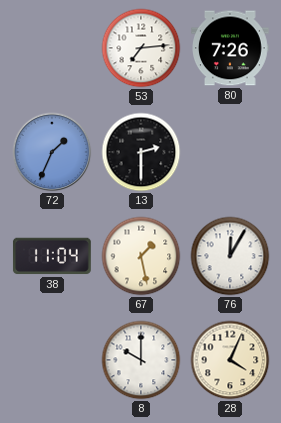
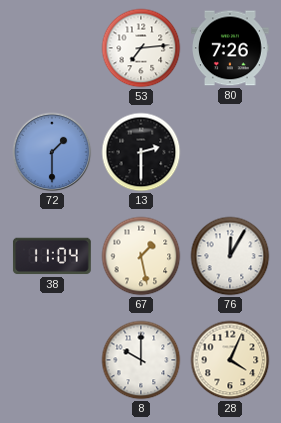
72: 1:34 -> 1:30
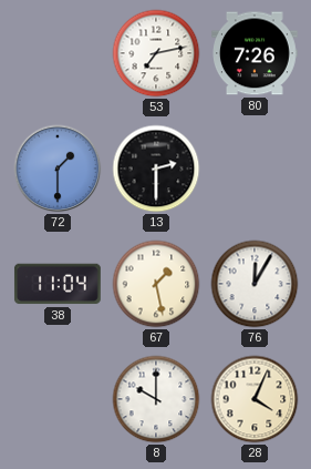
53: 7:14 -> 7:13
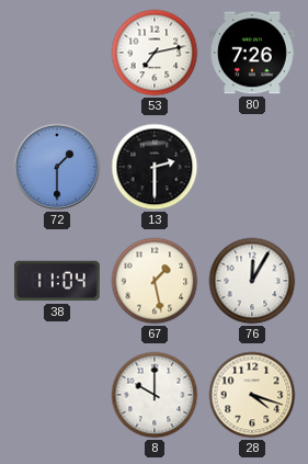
28: 4:04 -> 4:18
